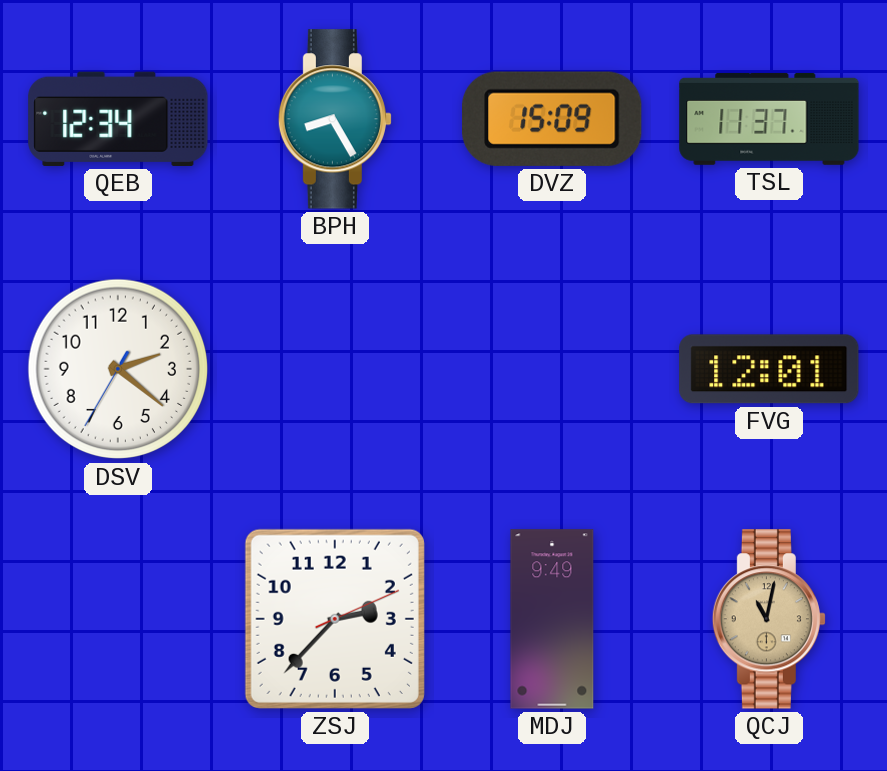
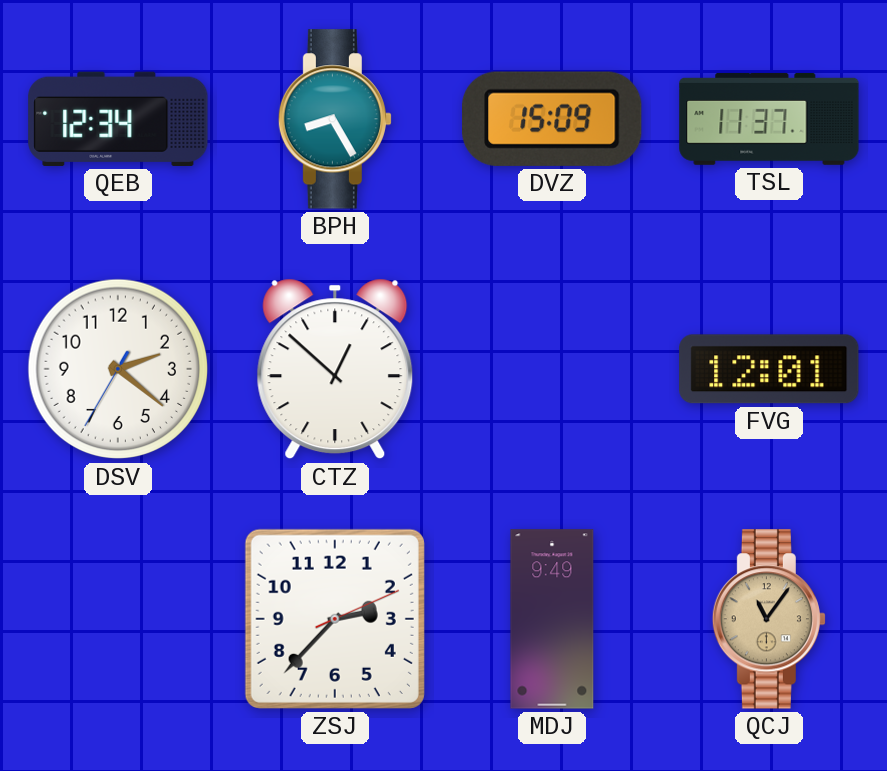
CTZ: none -> 12:52
QCJ: 11:02 -> 11:06
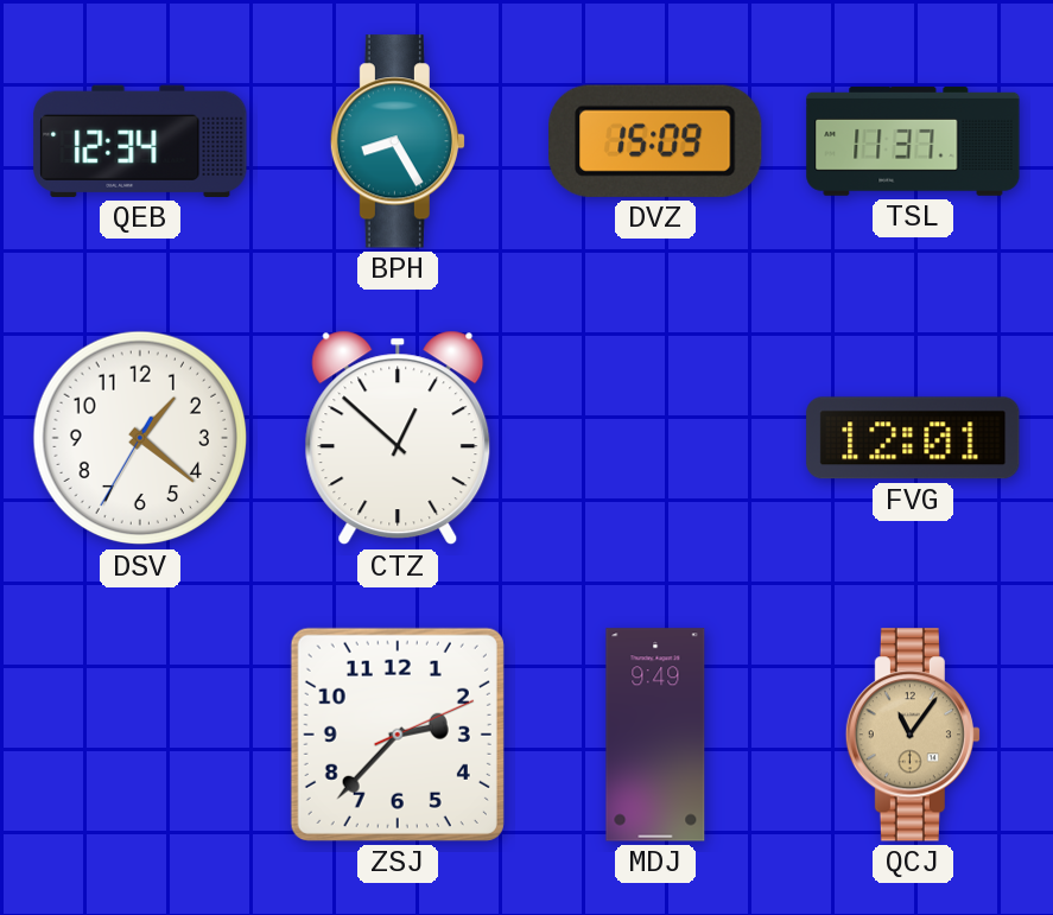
DSV: 2:21 -> 1:21
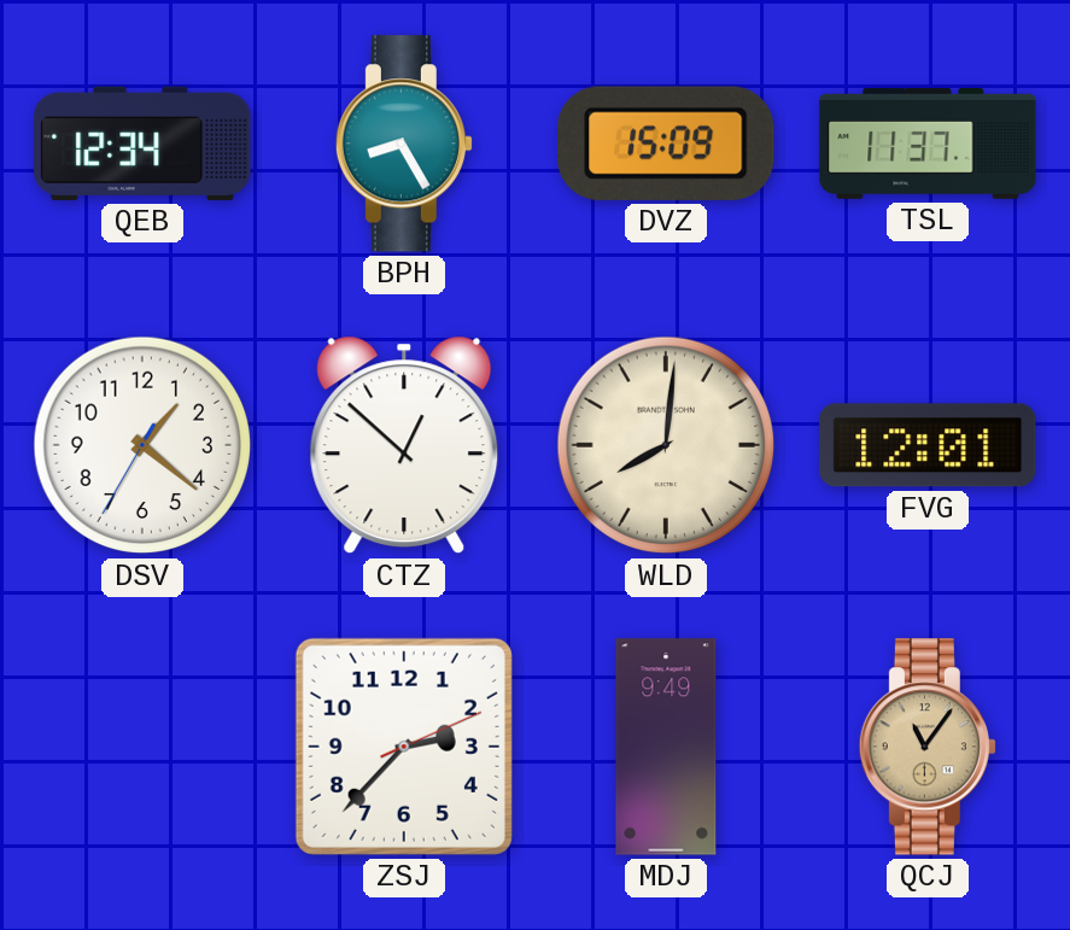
WLD: none -> 8:01
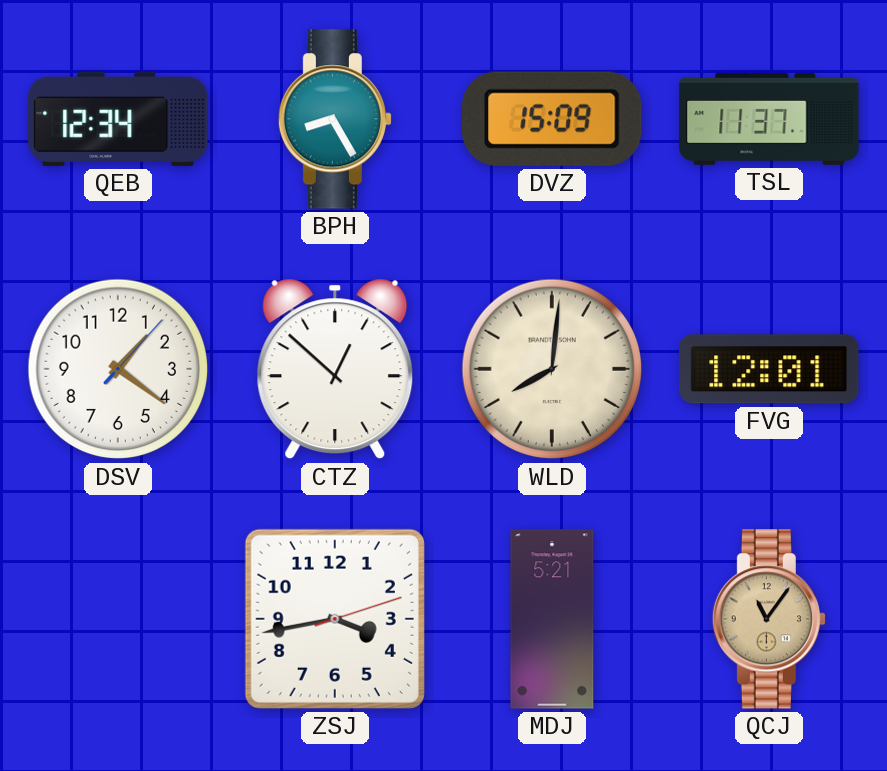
DSV: 1:21:35 -> 1:21:07
ZSJ: 2:37 -> 3:43
MDJ: 9:49 -> 5:21
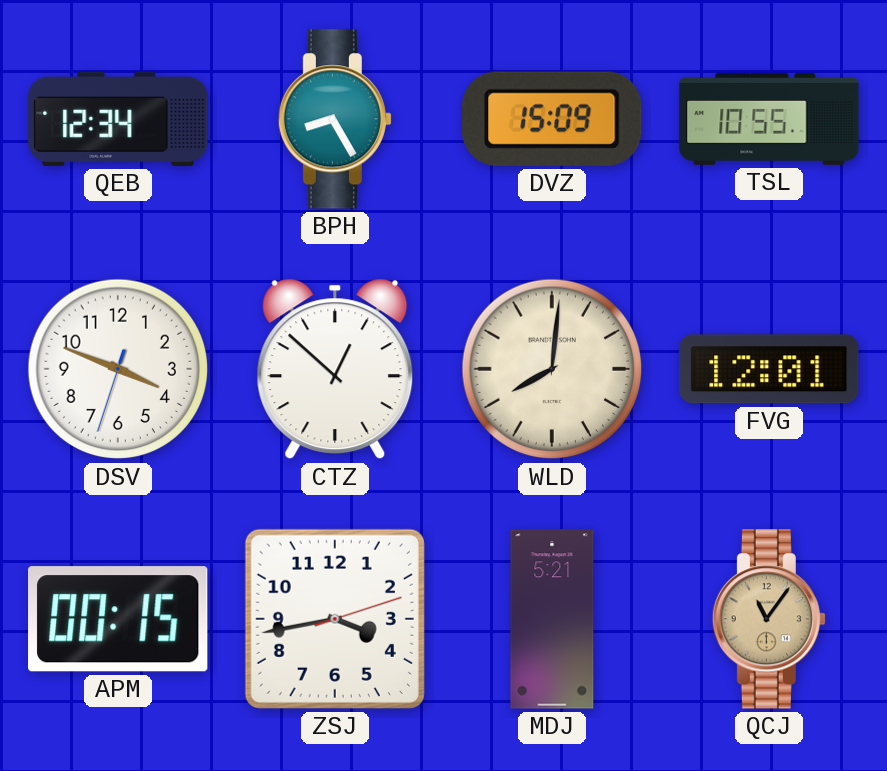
TSL: 11:37 -> 10:55
DSV: 1:21 -> 3:48
APM: none -> 00:15
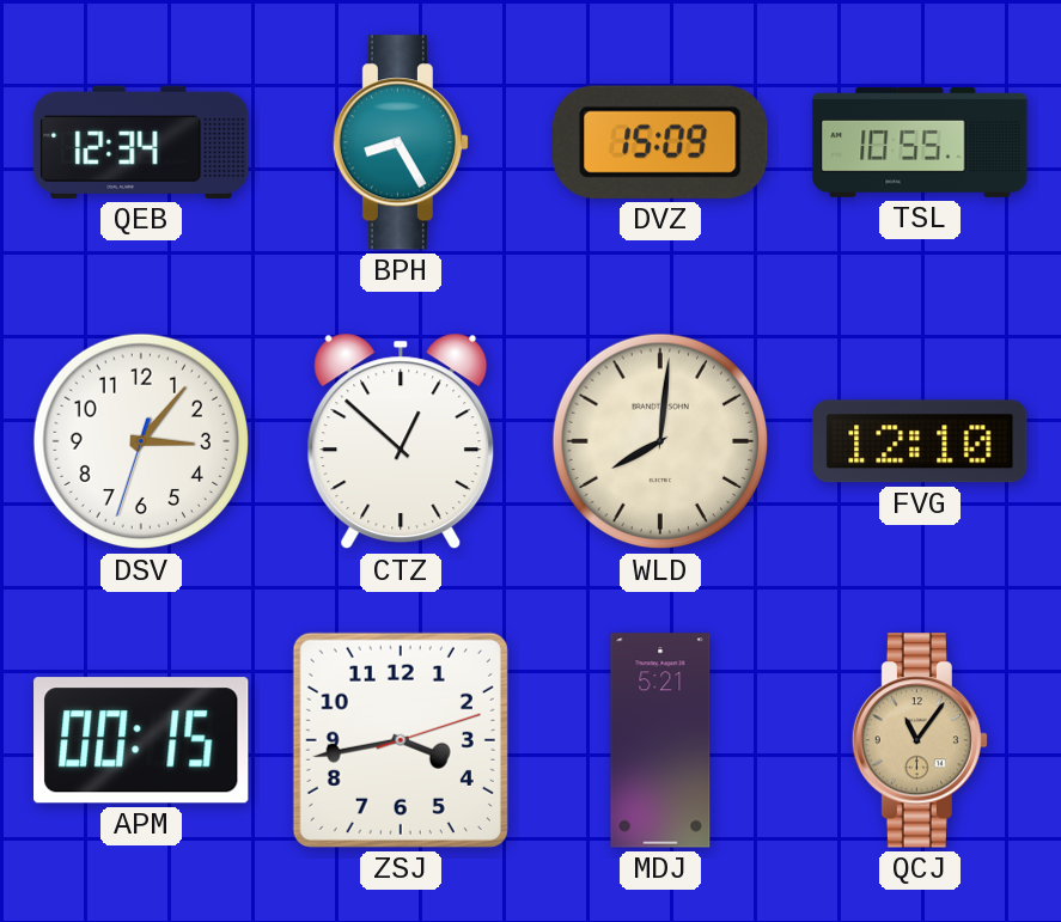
DSV: 3:48 -> 3:06
FVG: 12:01 -> 12:10
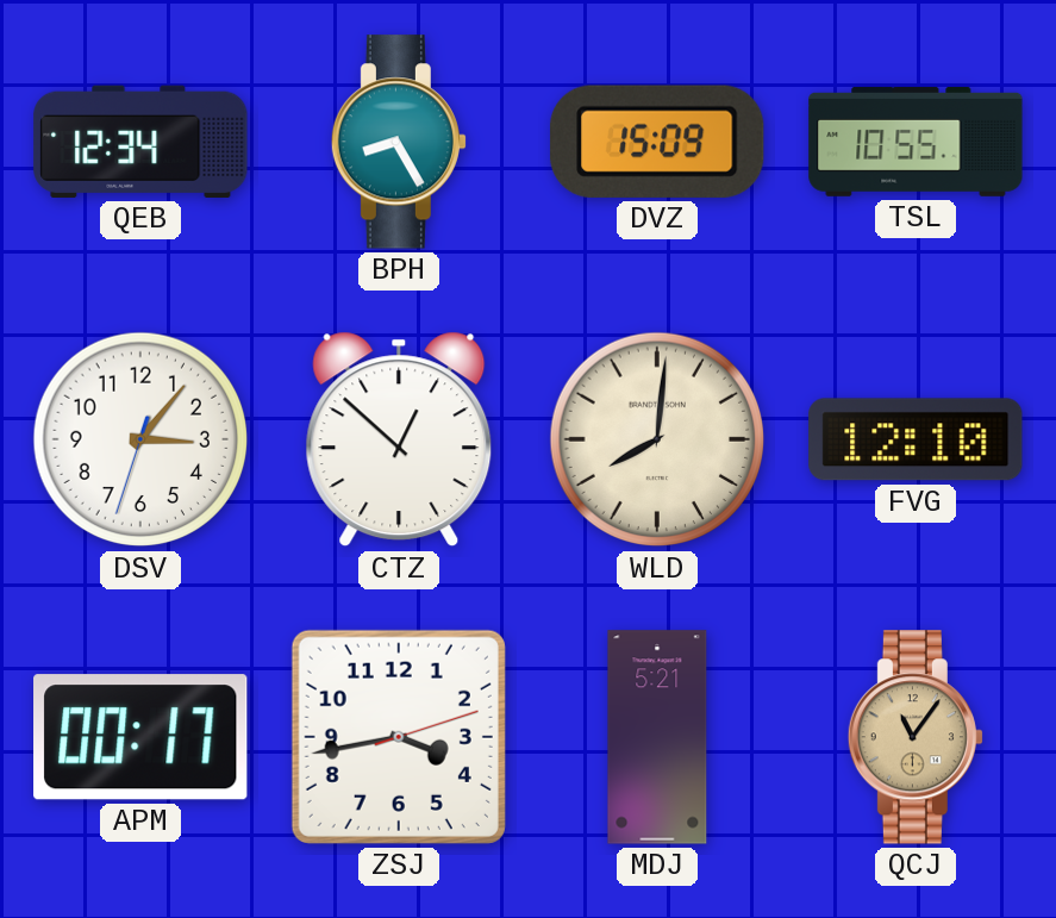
APM: 00:15 -> 00:17
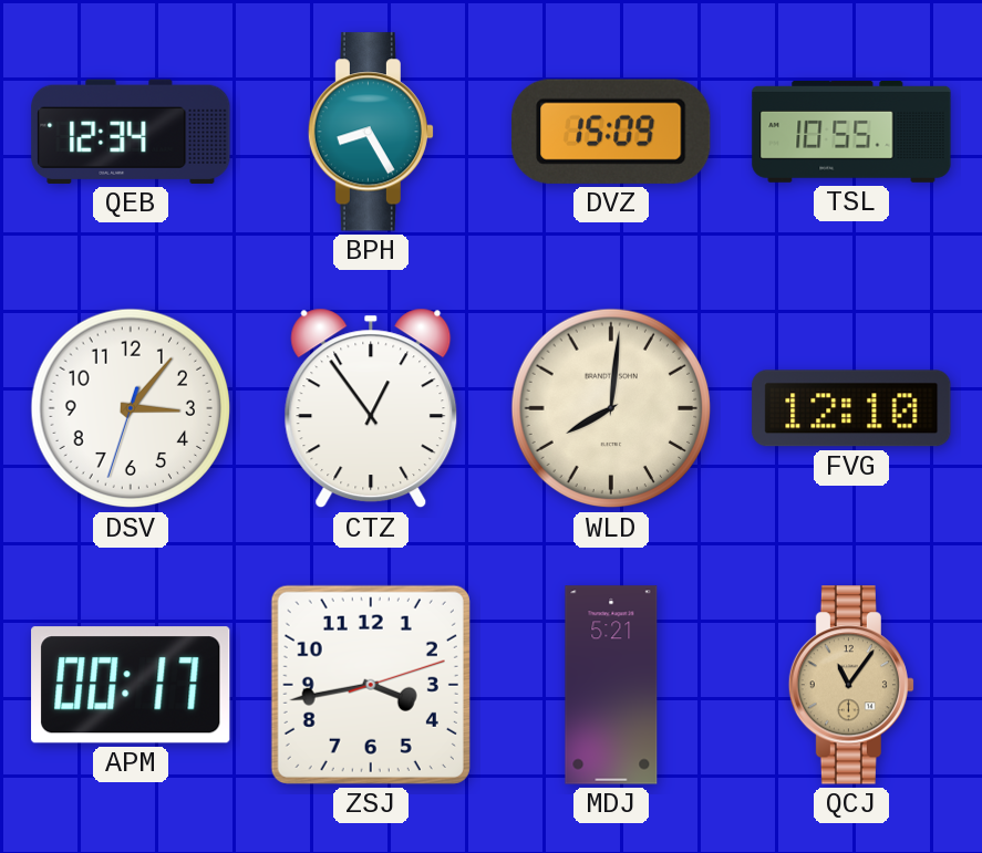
CTZ: 12:52 -> 12:54
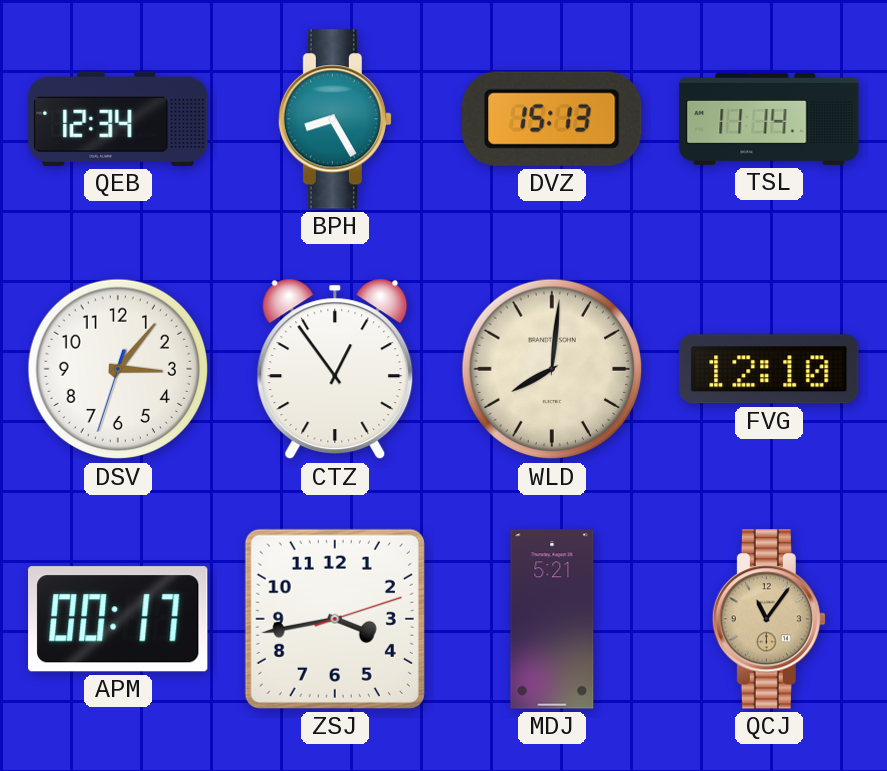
DVZ: 15:09 -> 15:13
TSL: 10:55 -> 11:14
